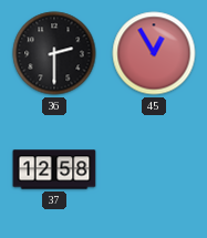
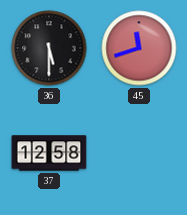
36: 2:30 -> 5:30
45: 12:55 -> 11:42
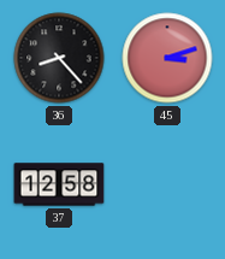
36: 5:30 -> 8:23
45: 11:42 -> 3:12
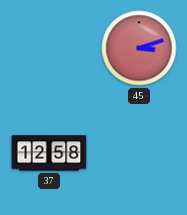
36: 8:23 -> none
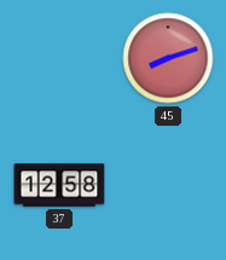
45: 3:12 -> 8:12
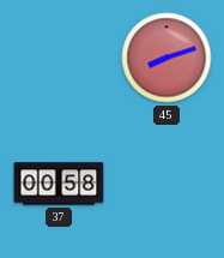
37: 12:58 -> 00:58
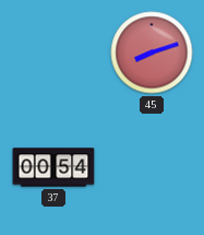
37: 00:58 -> 00:54
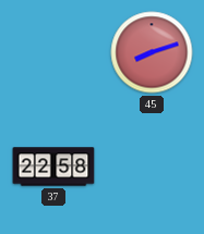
37: 00:54 -> 22:58
